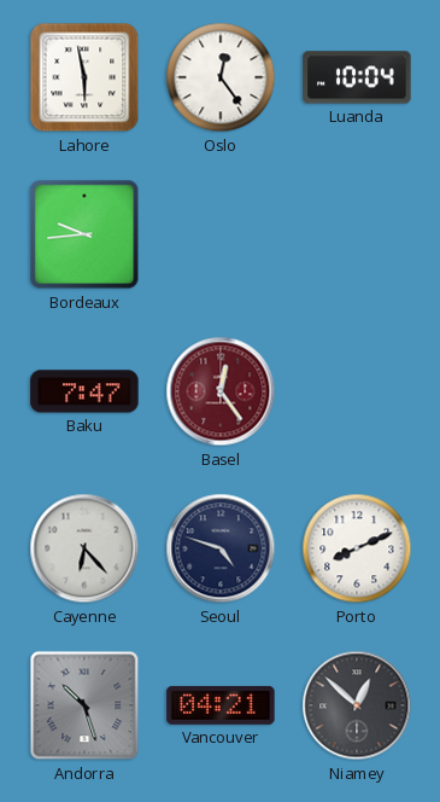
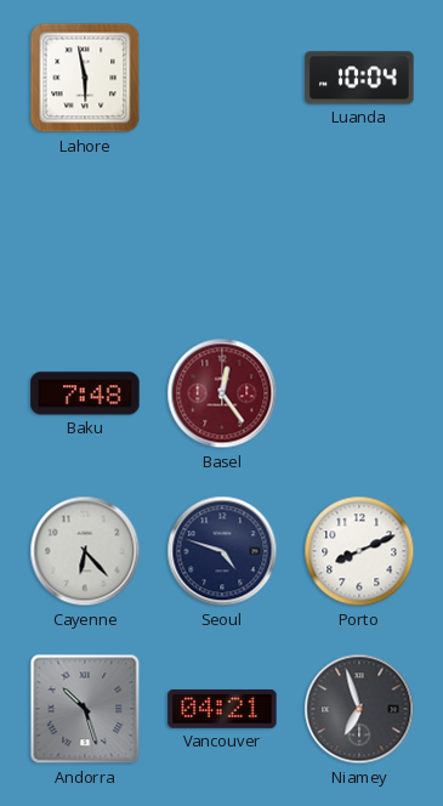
Oslo: 12:24 -> none
Bordeaux: 9:44 -> none
Baku: 7:47 -> 7:48
Niamey: 12:52 -> 6:57
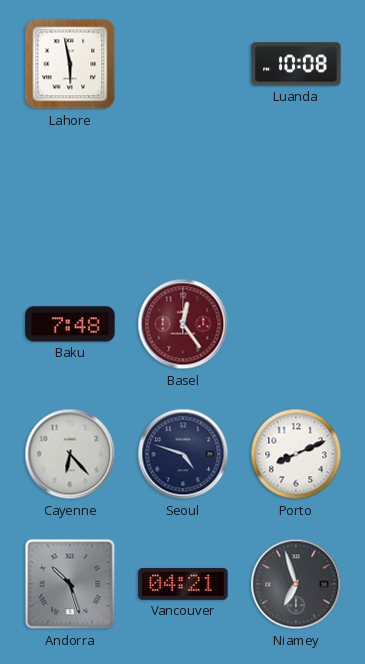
Luanda: 10:04 -> 10:08
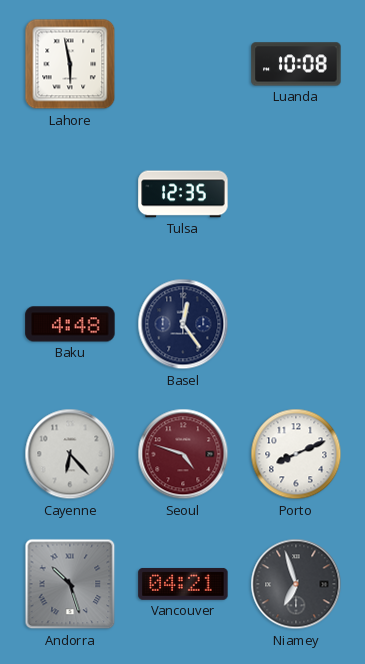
Tulsa: none -> 12:35
Baku: 7:48 -> 4:48
Basel dial: burgundy -> navy
Seoul dial: navy -> burgundy
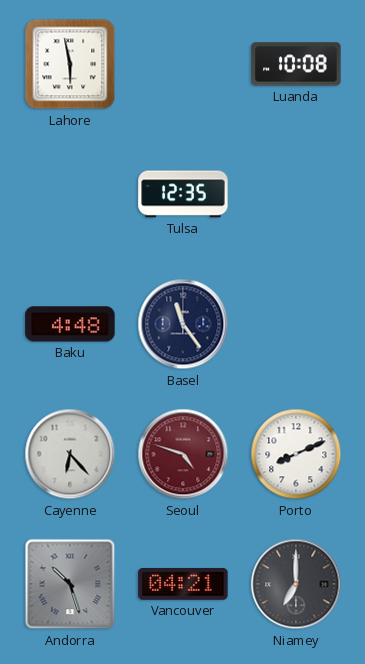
Basel: 12:24 -> 11:24
Niamey: 6:57 -> 7:00
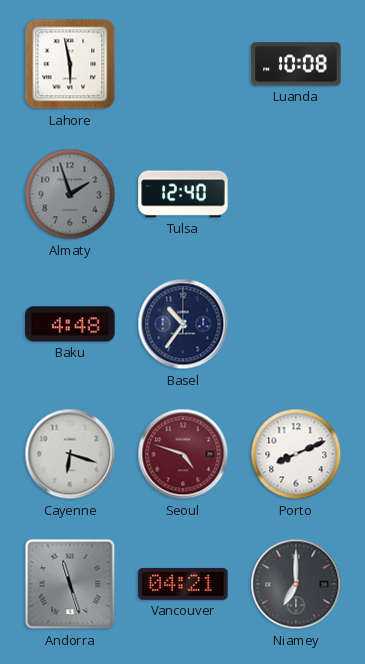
Almaty: none -> 1:57
Tulsa: 12:35 -> 12:40
Basel: 11:24 -> 10:36
Cayenne: 6:23 -> 6:18
Andorra: 10:27 -> 11:27
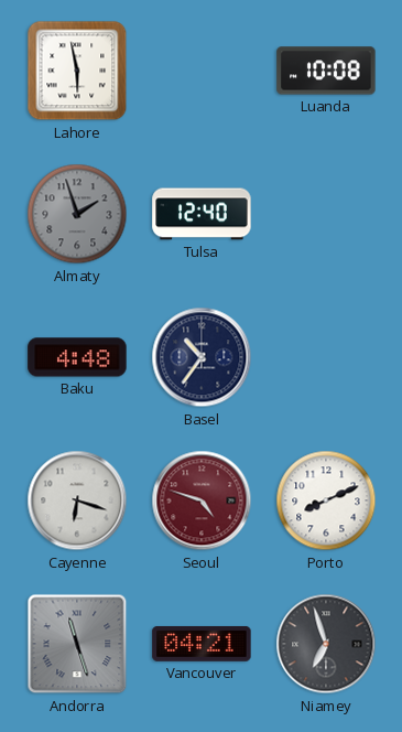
Niamey: 7:00 -> 6:57
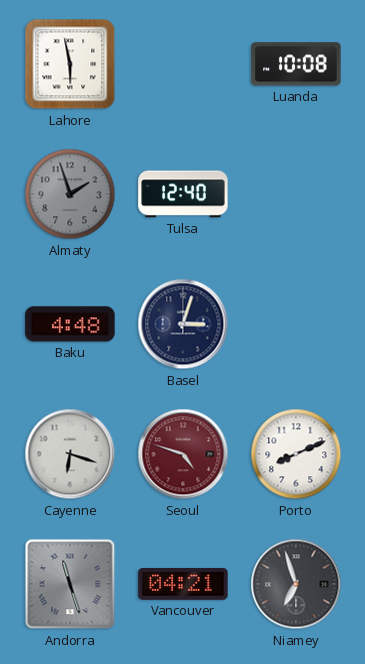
Basel: 10:36 -> 3:03
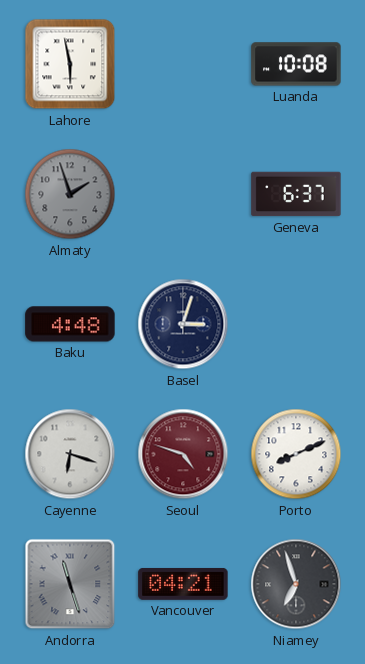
Tulsa: 12:40 -> none
Geneva: none -> 6:37
